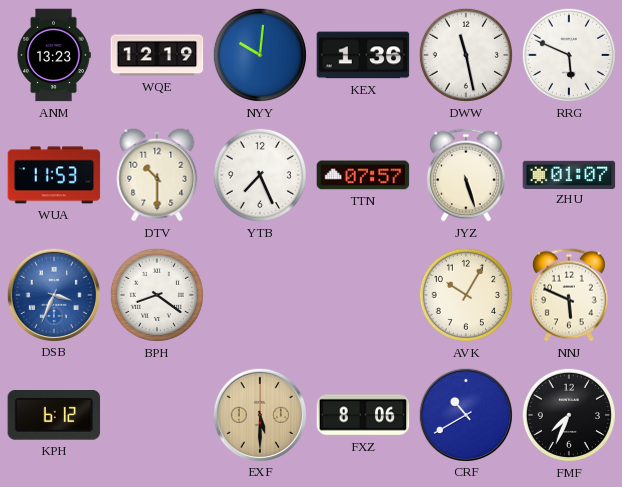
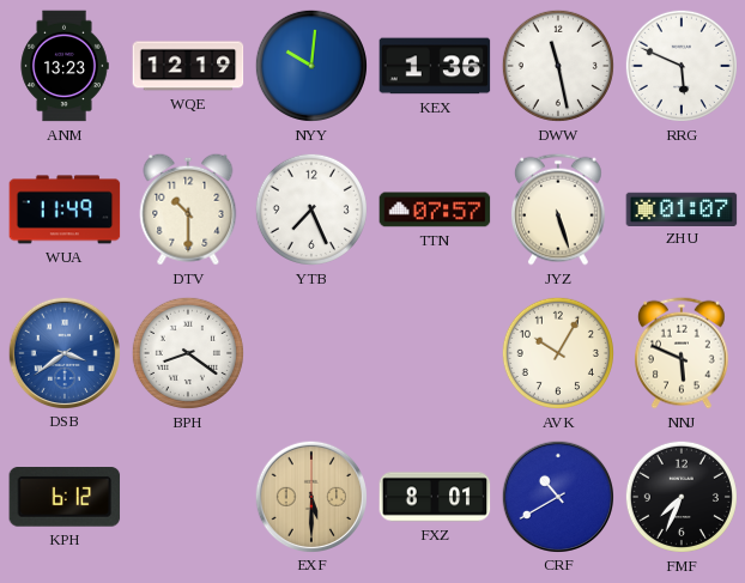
WUA: 11:53 -> 11:49
DSB: 3:34 -> 3:39
FXZ: 8:06 -> 8:01
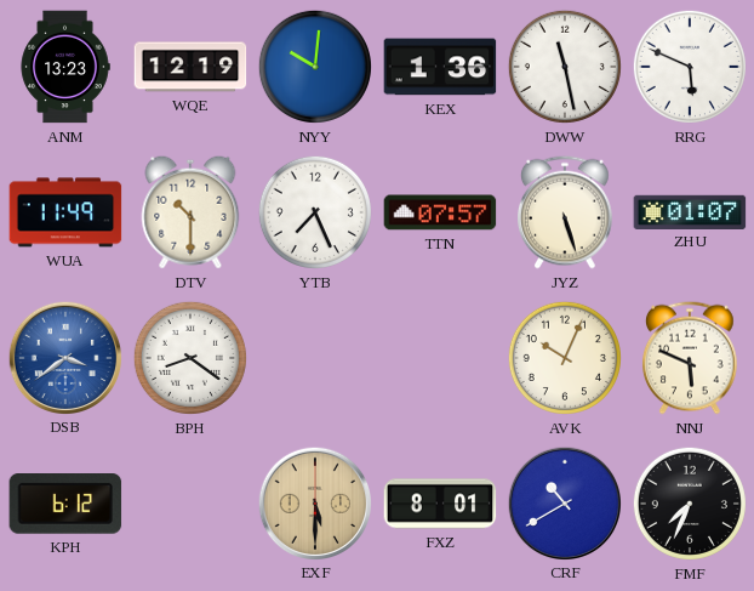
AVK: 10:05 -> 10:04
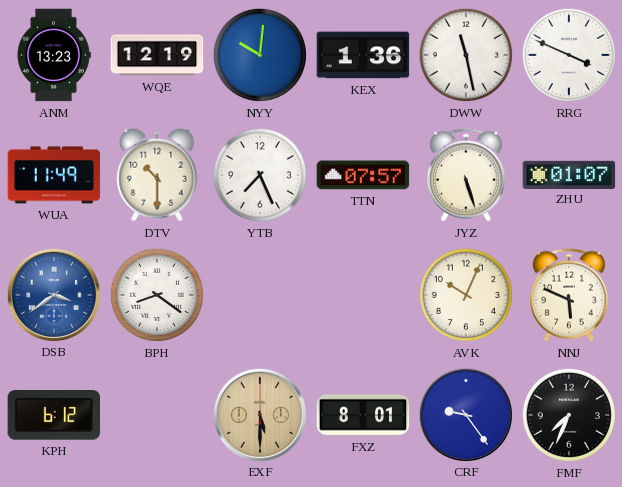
RRG: 5:49 -> 3:49
CRF: 10:40 -> 9:24
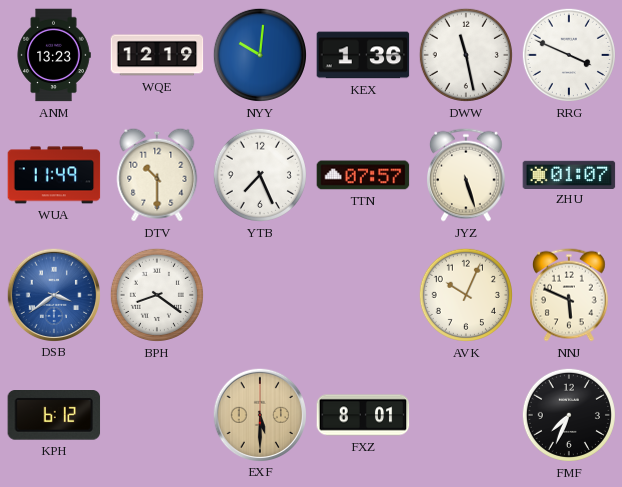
CRF: 9:24 -> none
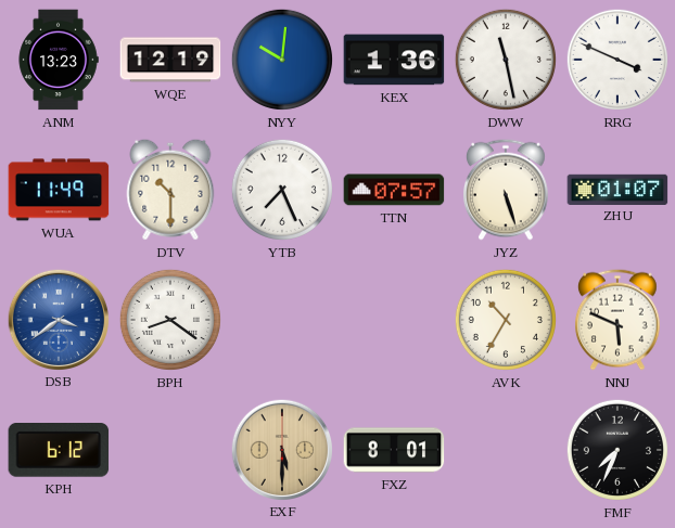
AVK: 10:04 -> 10:35
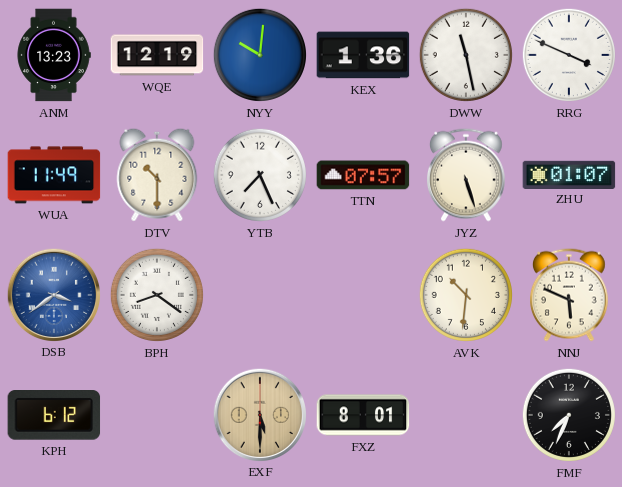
AVK: 10:35 -> 10:31
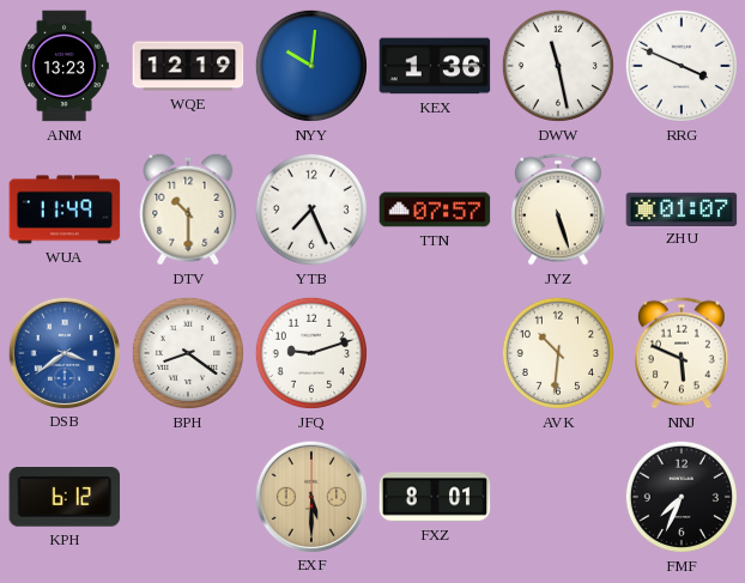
JFQ: none -> 9:12
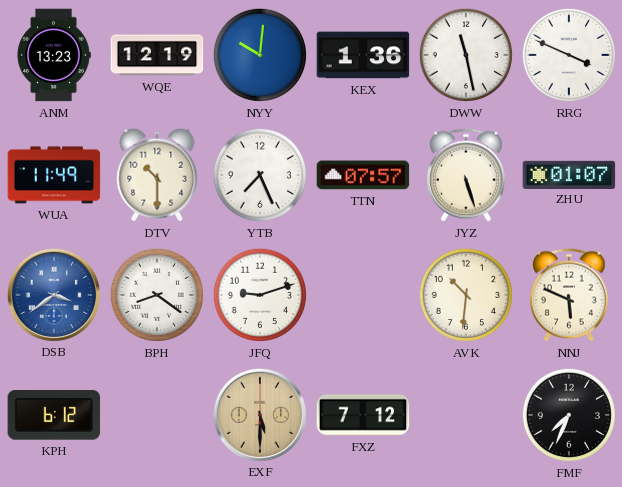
FXZ: 8:01 -> 7:12
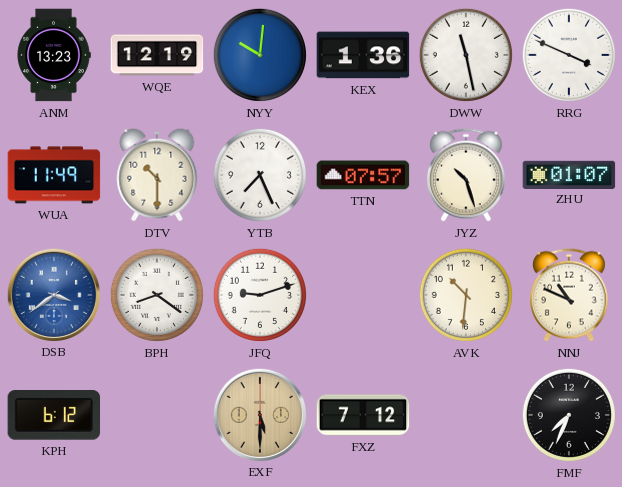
JYZ: 5:27 -> 10:27
NNJ: 5:49 -> 10:49
